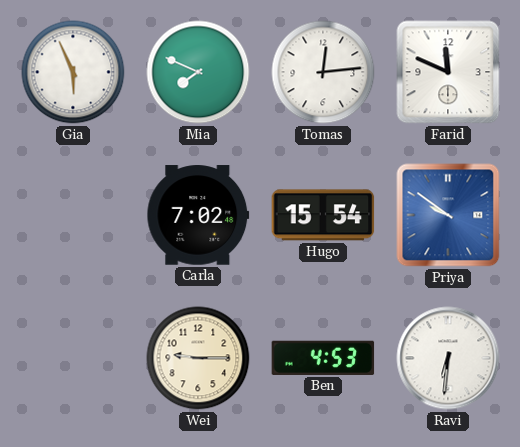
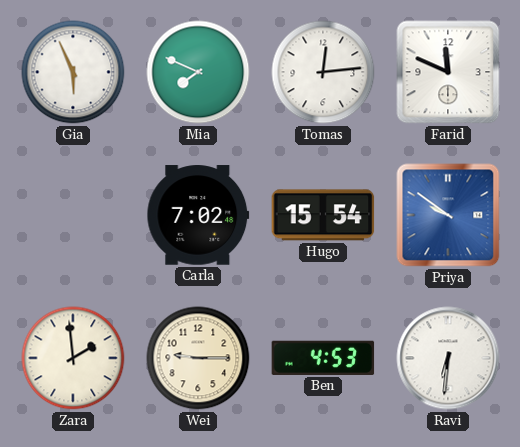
Zara: none -> 1:59
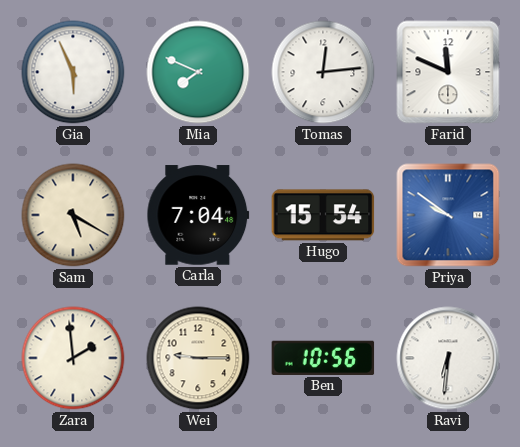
Sam: none -> 5:20
Carla: 7:02 -> 7:04
Ben: 4:53 -> 10:56
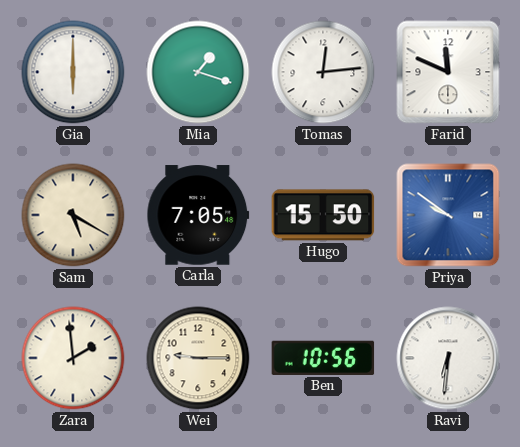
Gia: 5:56 -> 6:00
Mia: 7:49 -> 1:18
Carla: 7:04 -> 7:05
Hugo: 15:54 -> 15:50
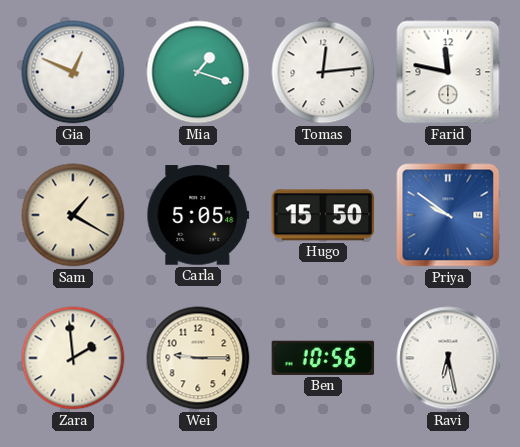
Gia: 6:00 -> 12:49
Farid: 11:49 -> 11:47
Sam: 5:20 -> 1:20
Carla: 7:05 -> 5:05
Ravi: 6:31 -> 6:28
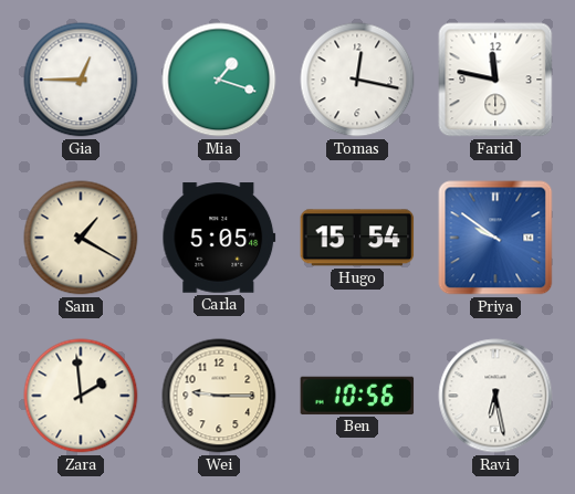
Gia: 12:49 -> 12:45
Tomas: 12:14 -> 12:17
Hugo: 15:50 -> 15:54
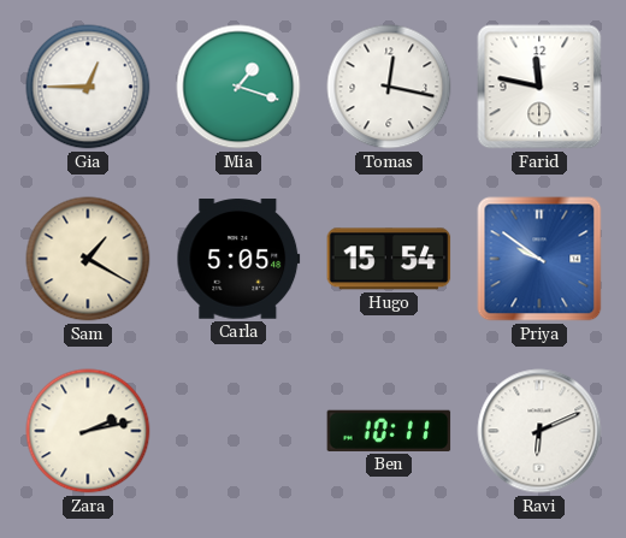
Zara: 1:59 -> 2:13
Wei: 9:15 -> none
Ben: 10:56 -> 10:11
Ravi: 6:28 -> 6:11
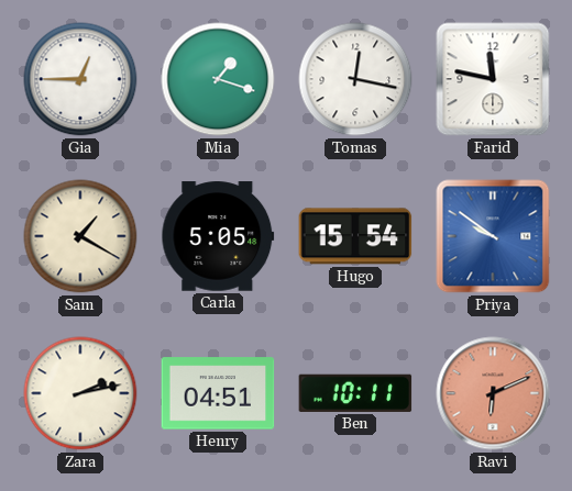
Henry: none -> 04:51
Ravi dial: white -> salmon
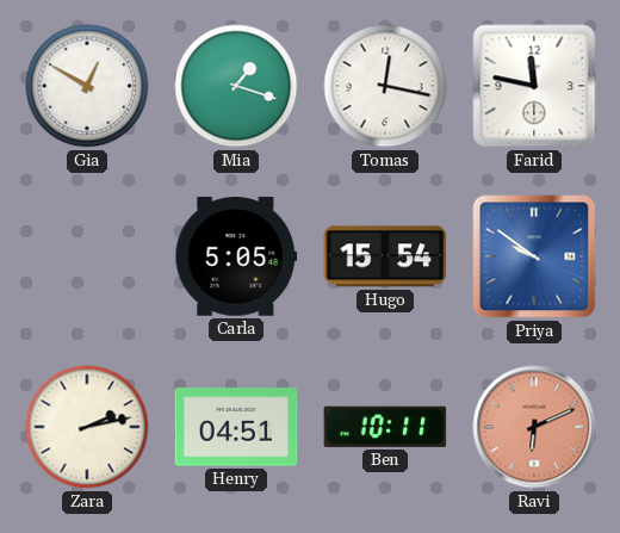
Gia: 12:45 -> 12:50
Sam: 1:20 -> none
